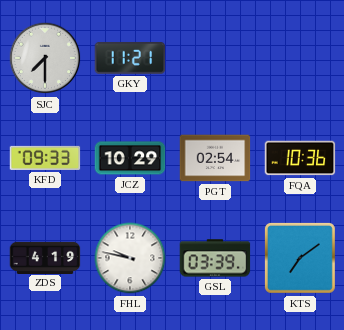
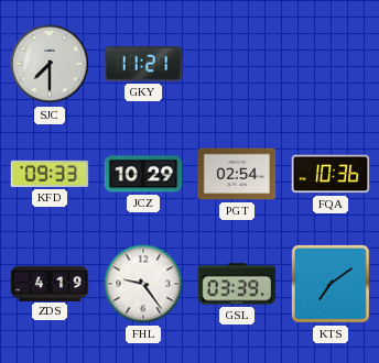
FHL: 9:47 -> 9:24
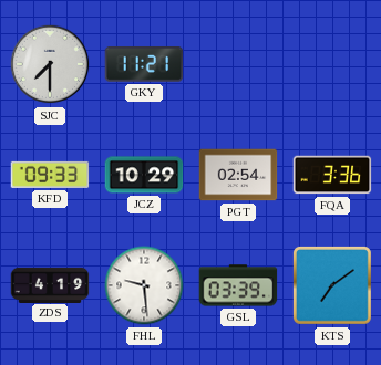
FQA: 10:36 -> 3:36
FHL: 9:24 -> 9:29
